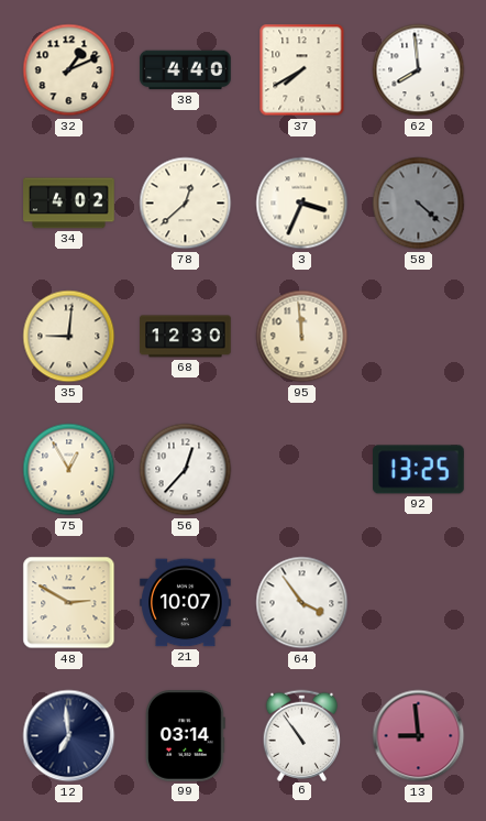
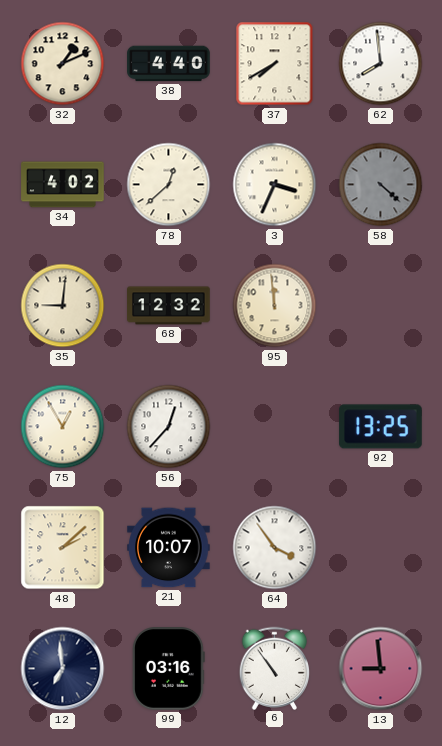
68: 12:30 -> 12:32
48: 2:50 -> 2:08
99: 03:14 -> 03:16
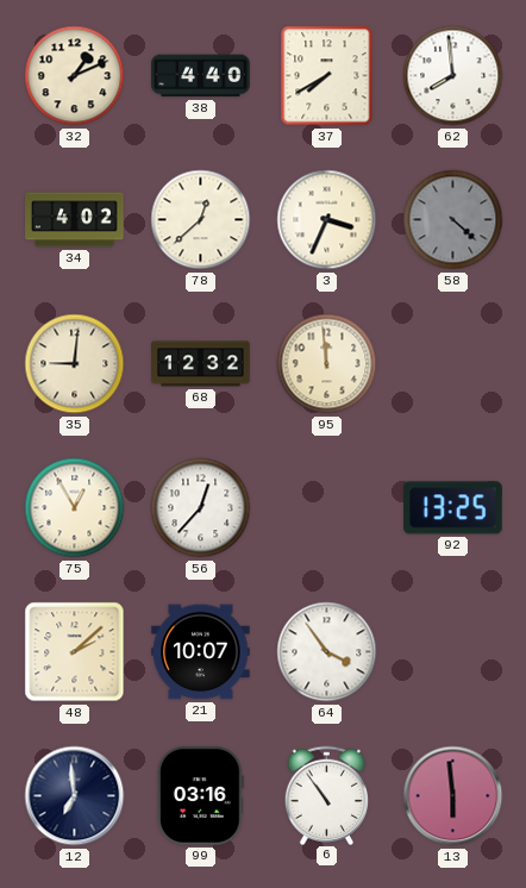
13: 8:59 -> 5:59
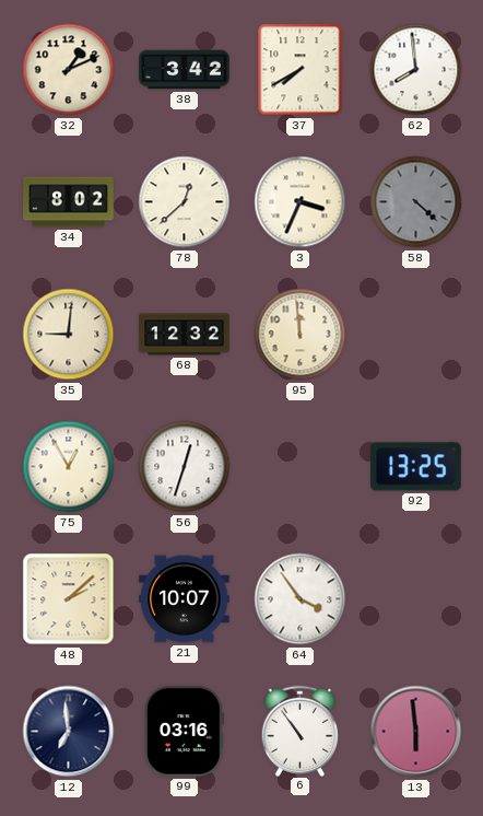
38: 4:40 -> 3:42
34: 4:02 -> 8:02
56: 12:37 -> 12:33
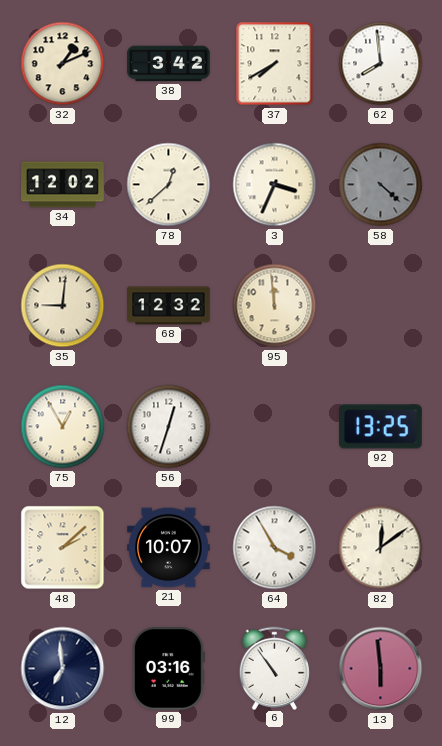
34: 8:02 -> 12:02
64: 3:54 -> 3:55
82: none -> 12:09
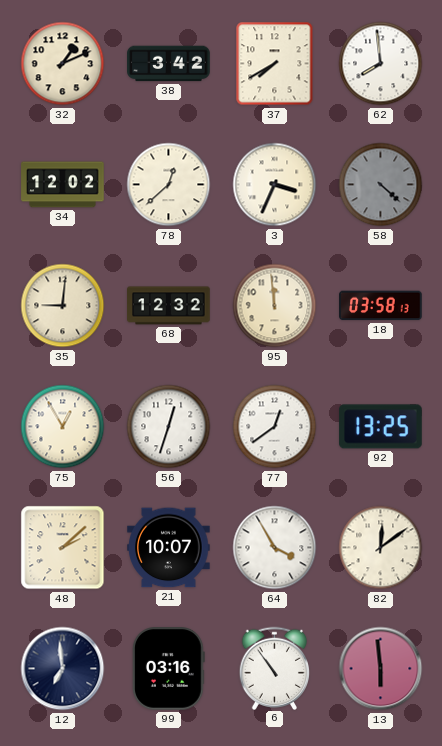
18: none -> 03:58
77: none -> 12:39
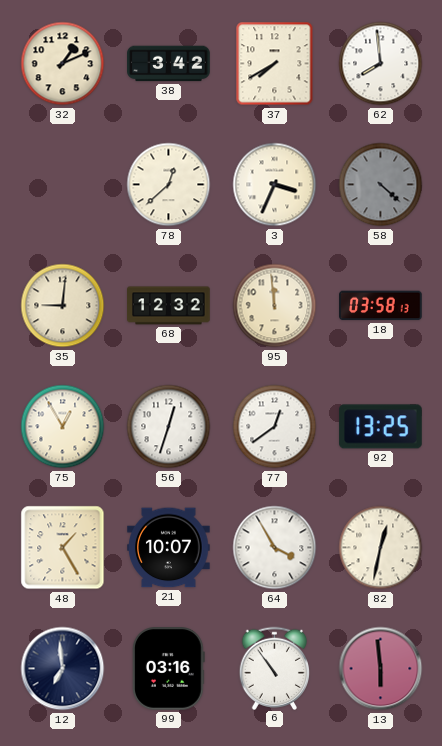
34: 12:02 -> none
48: 2:08 -> 1:25
82: 12:09 -> 12:32
